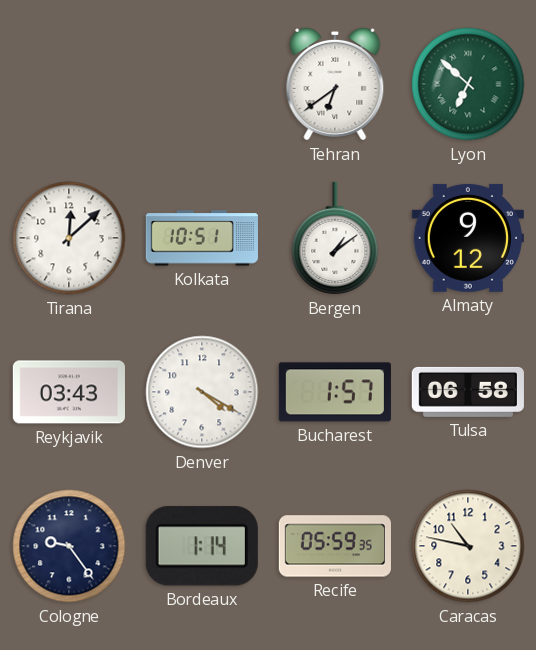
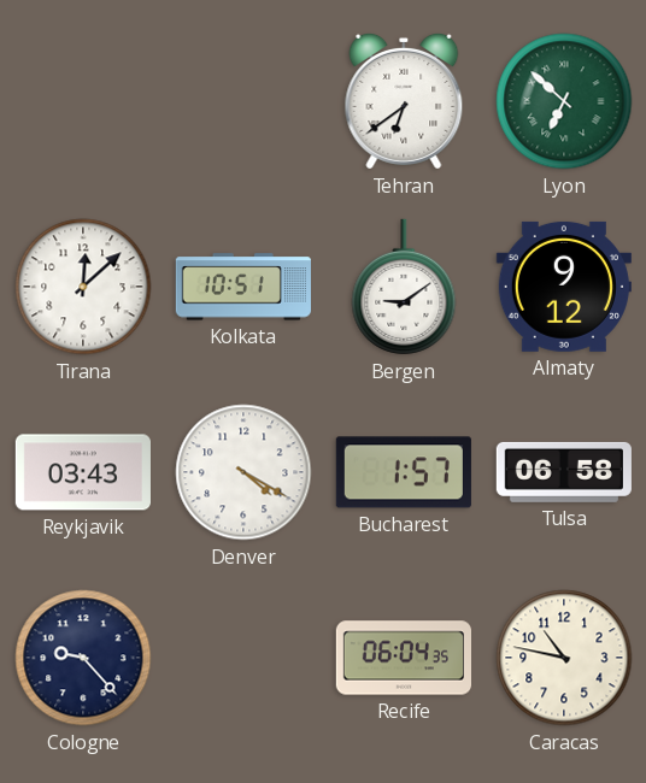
Bergen: 1:09 -> 9:09
Cologne: 9:24 -> 9:23
Bordeaux: 1:14 -> none
Recife: 05:59 -> 06:04
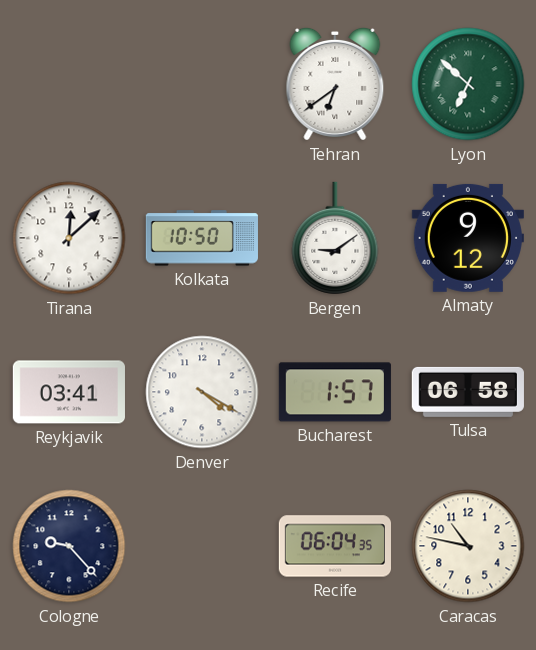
Kolkata: 10:51 -> 10:50
Reykjavik: 03:43 -> 03:41
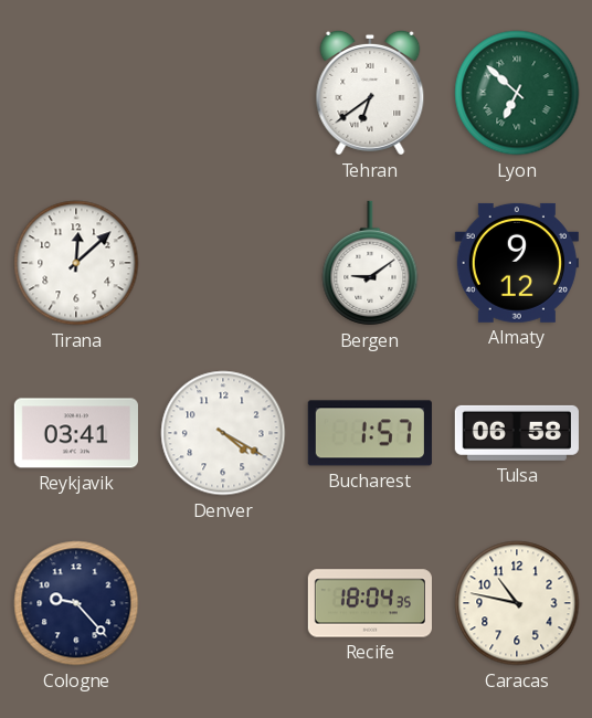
Kolkata: 10:50 -> none
Recife: 06:04 -> 18:04
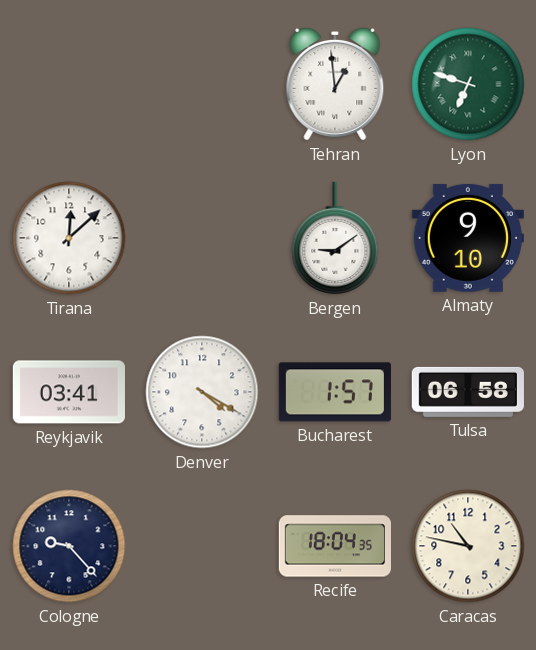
Tehran: 6:39 -> 12:59
Lyon: 6:52 -> 6:48
Almaty: 9:12 -> 9:10
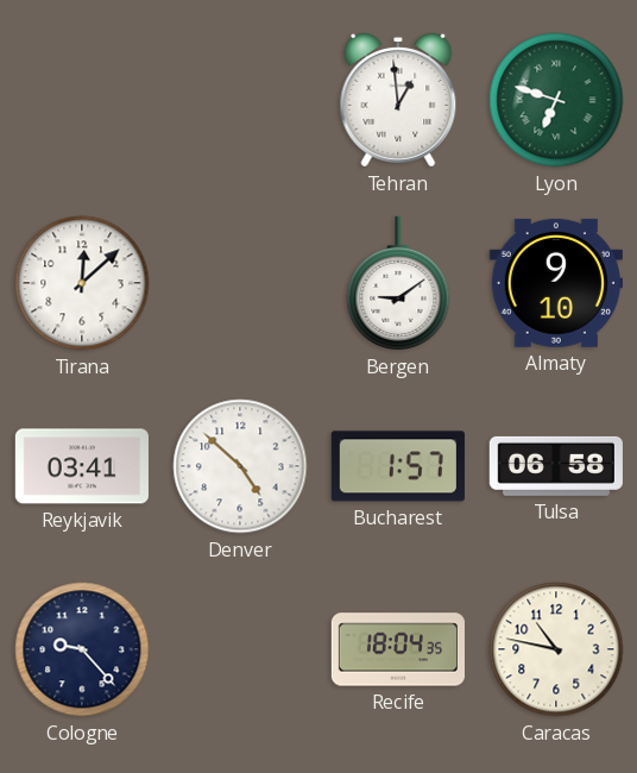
Denver: 4:20 -> 4:52
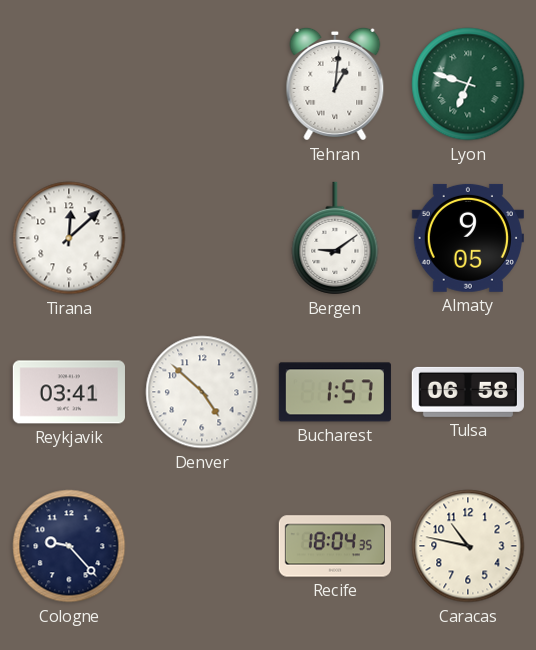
Tehran: 12:59 -> 1:01
Almaty: 9:10 -> 9:05
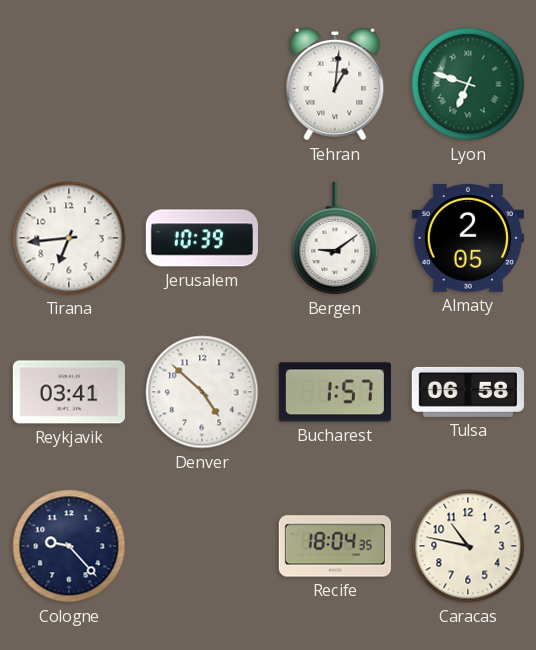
Tirana: 12:08 -> 6:44
Jerusalem: none -> 10:39
Almaty: 9:05 -> 2:05
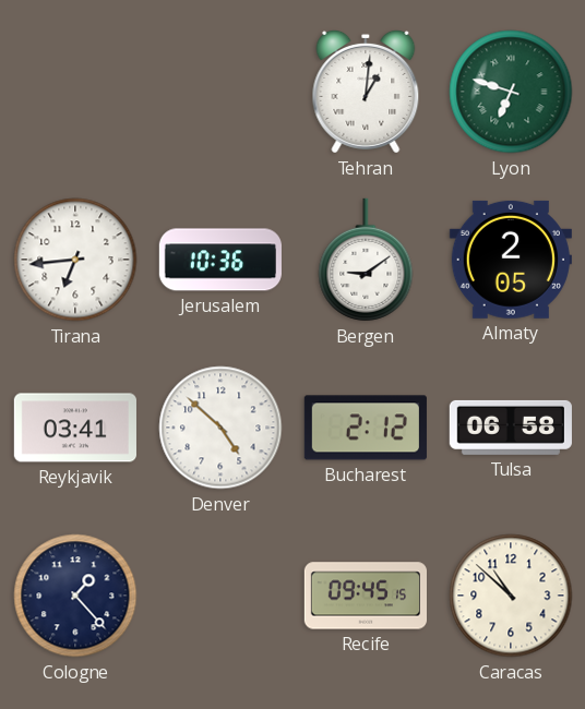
Jerusalem: 10:39 -> 10:36
Bucharest: 1:57 -> 2:12
Cologne: 9:23 -> 1:23
Recife: 18:04 -> 09:45
Caracas: 10:47 -> 10:52
